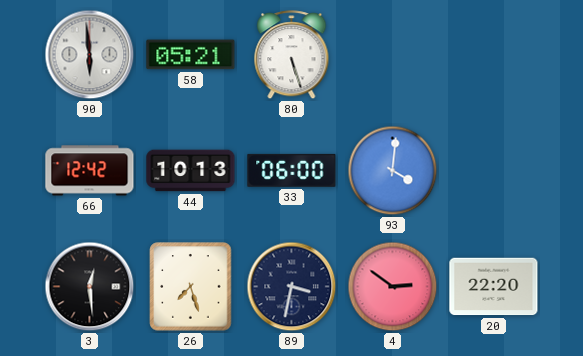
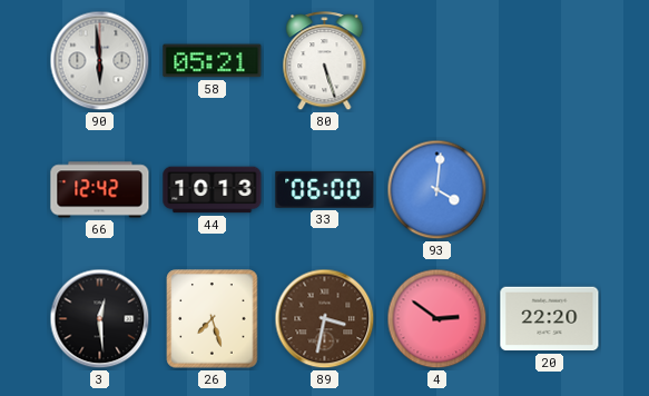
89 dial: navy -> brown
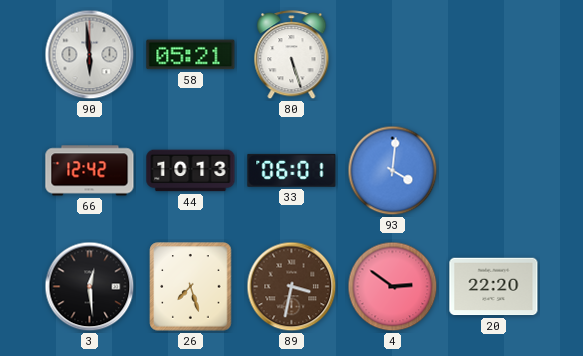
33: 06:00 -> 06:01
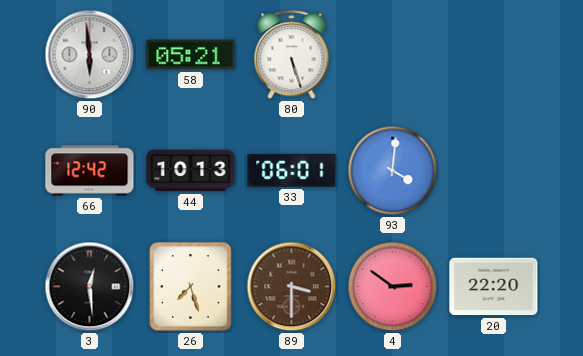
89: 3:32 -> 3:30
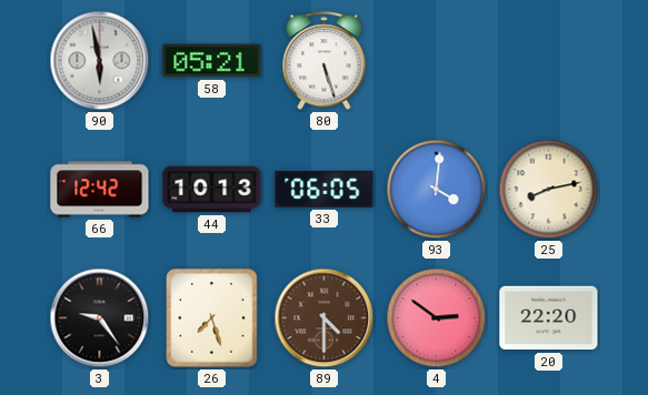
90: 5:59 -> 5:58
33: 06:01 -> 06:05
25: none -> 8:13
3: 12:29 -> 9:24
89: 3:30 -> 4:30
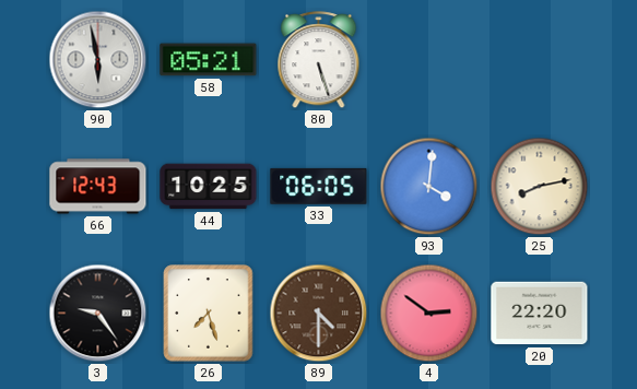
66: 12:42 -> 12:43
44: 10:13 -> 10:25
